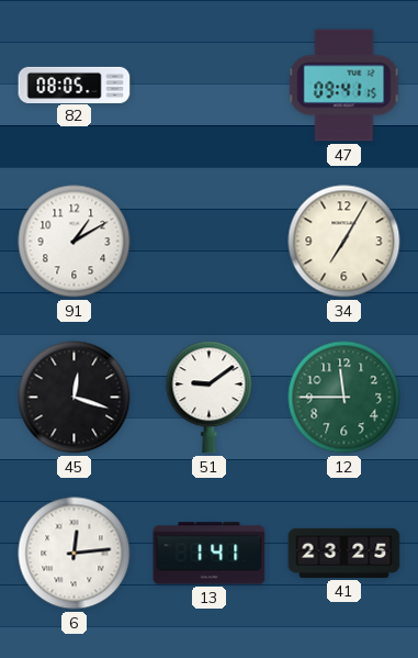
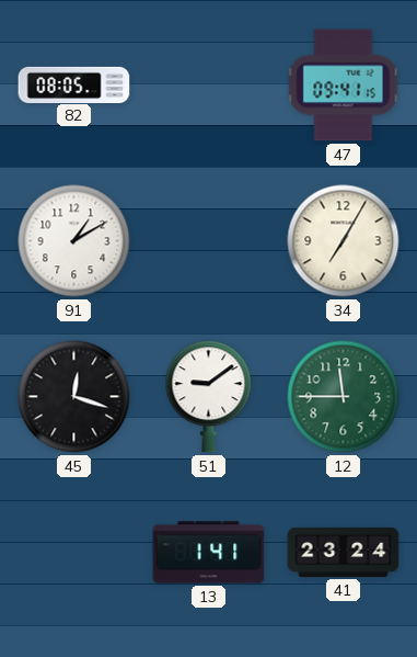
6: 12:14 -> none
41: 23:25 -> 23:24
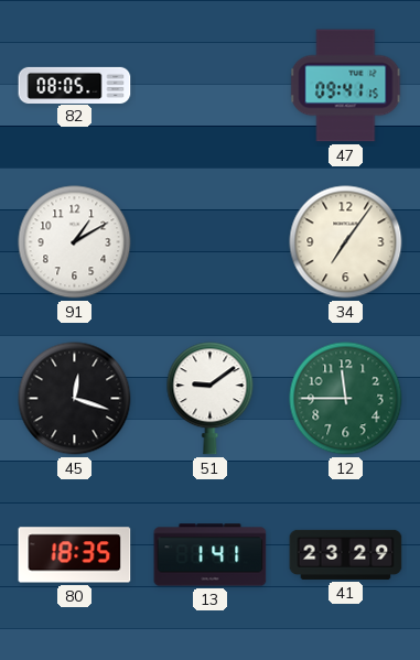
34: 7:05 -> 7:06
80: none -> 18:35
41: 23:24 -> 23:29
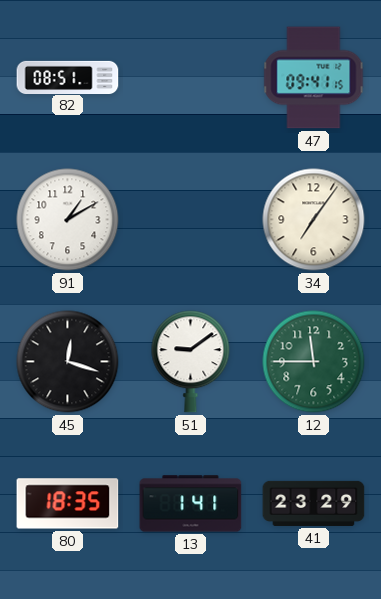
82: 08:05 -> 08:51
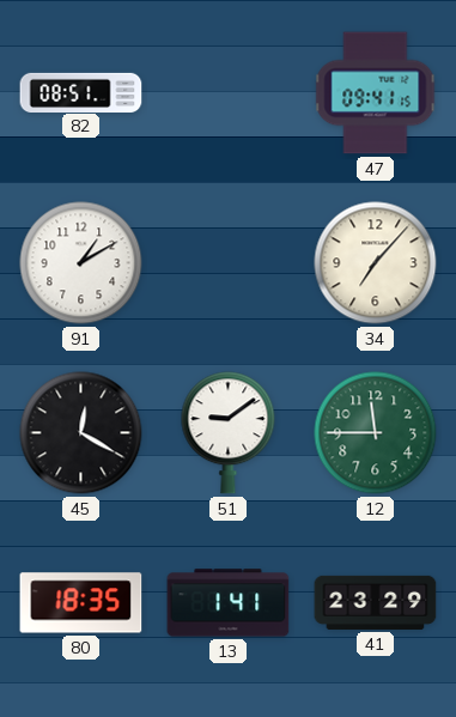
34: 7:06 -> 7:07
45: 12:18 -> 12:20
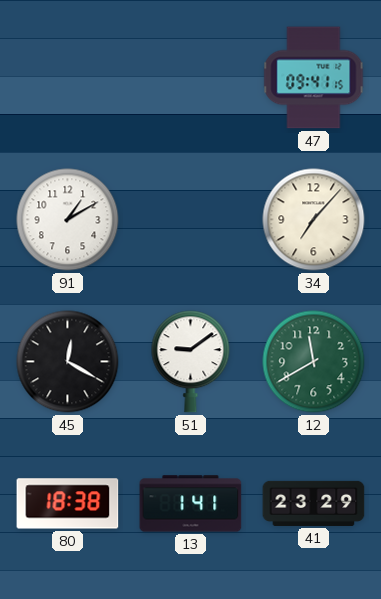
82: 08:51 -> none
12: 11:45 -> 11:40
80: 18:35 -> 18:38
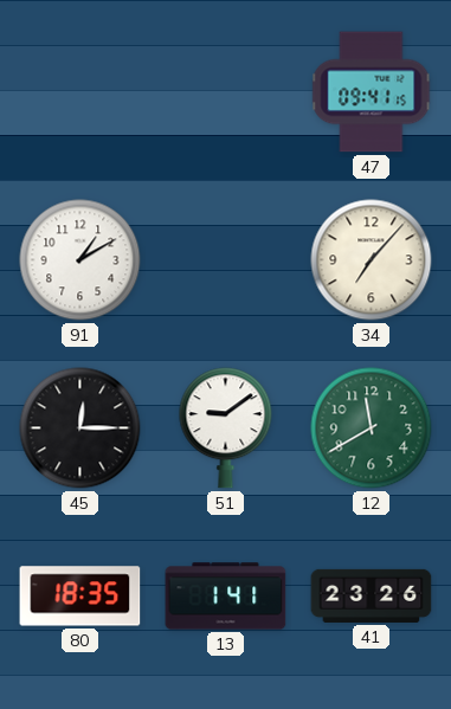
45: 12:20 -> 12:15
80: 18:38 -> 18:35
41: 23:29 -> 23:26
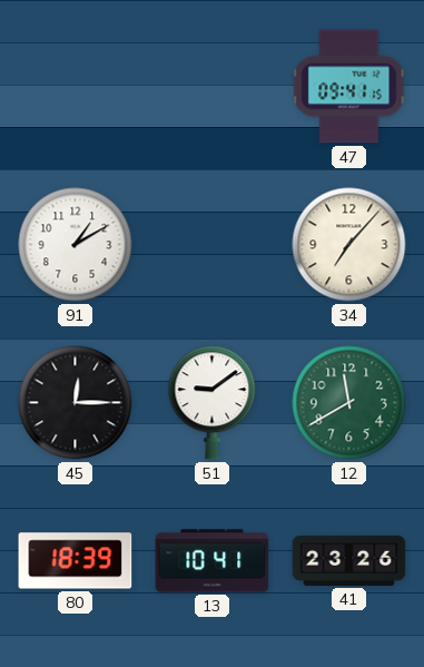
80: 18:35 -> 18:39
13: 1:41 -> 10:41
